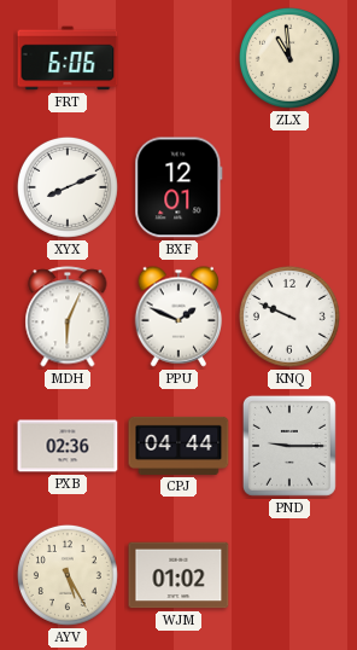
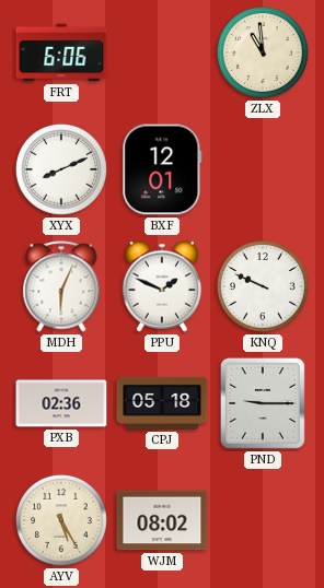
CPJ: 04:44 -> 05:18
WJM: 01:02 -> 08:02
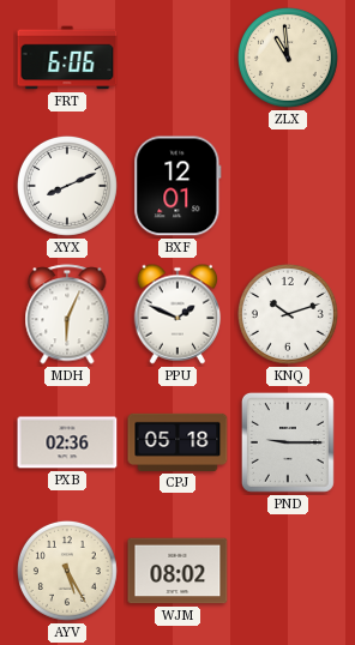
KNQ: 9:49 -> 10:12
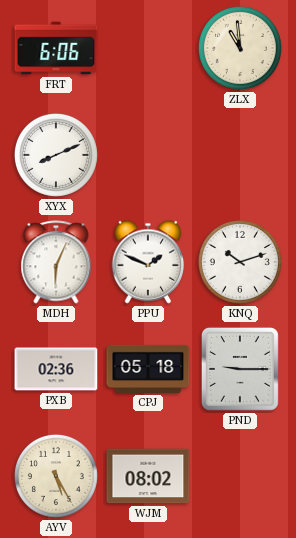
BXF: 12:01 -> none
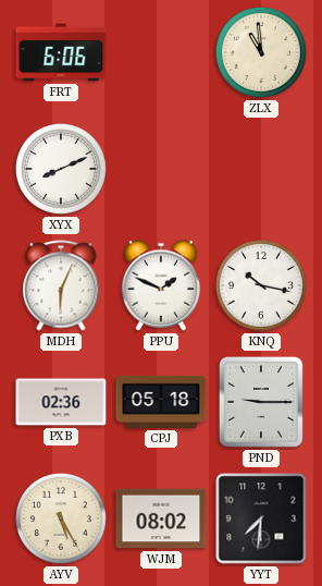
KNQ: 10:12 -> 10:17
YYT: none -> 7:31
